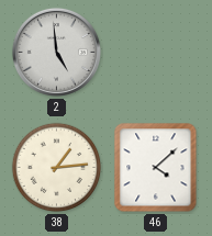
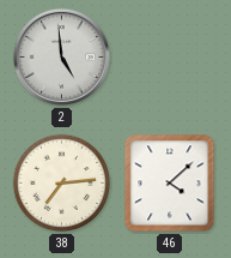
38: 1:14 -> 7:14
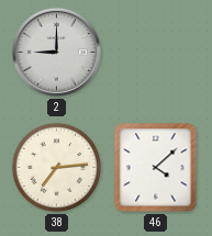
2: 4:59 -> 9:00
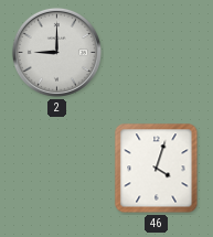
38: 7:14 -> none
46: 4:08 -> 4:03
